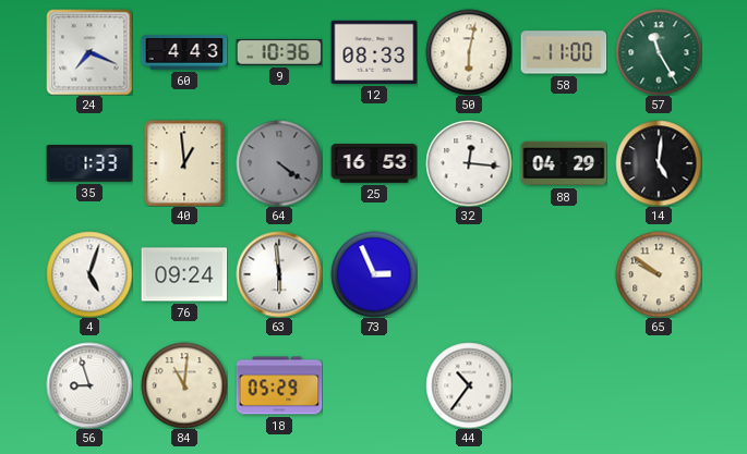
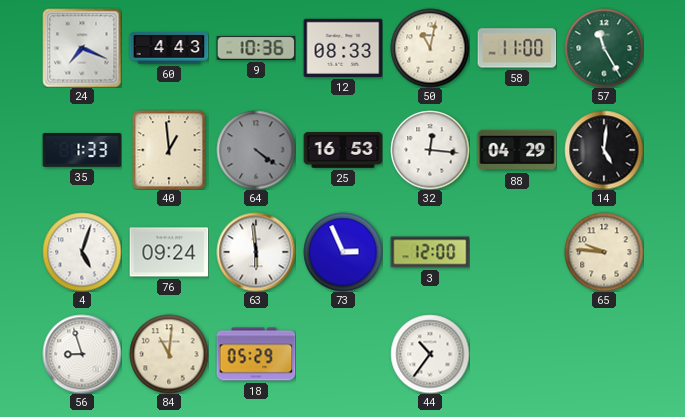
50: 6:02 -> 11:02
3: none -> 12:00
65: 9:51 -> 9:46
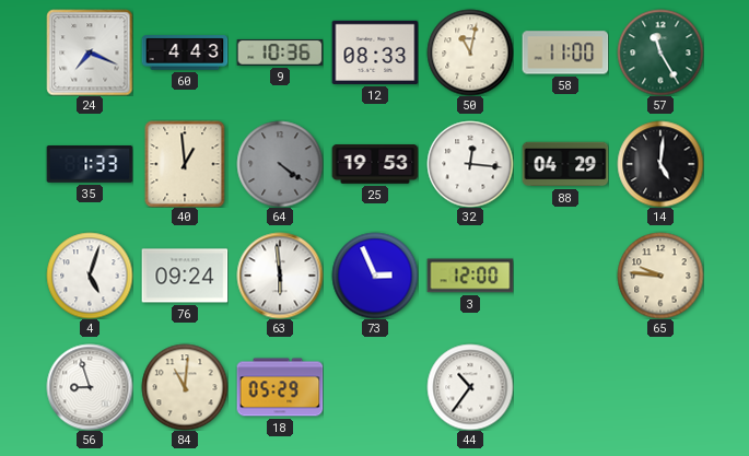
25: 16:53 -> 19:53
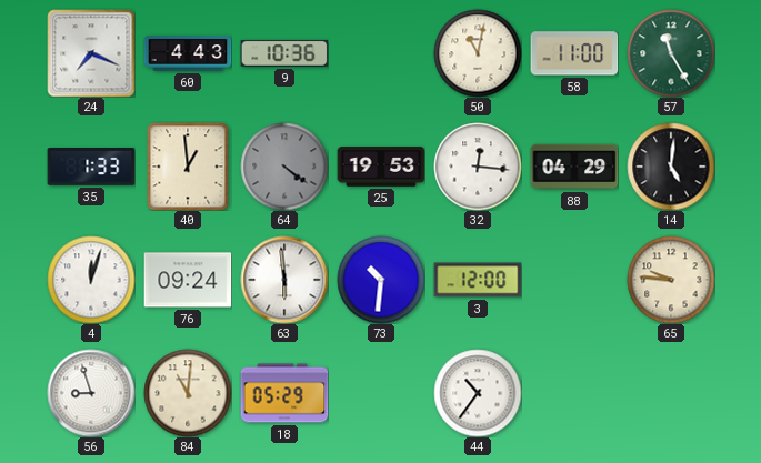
12: 08:33 -> none
4: 5:03 -> 12:03
73: 2:56 -> 10:31
